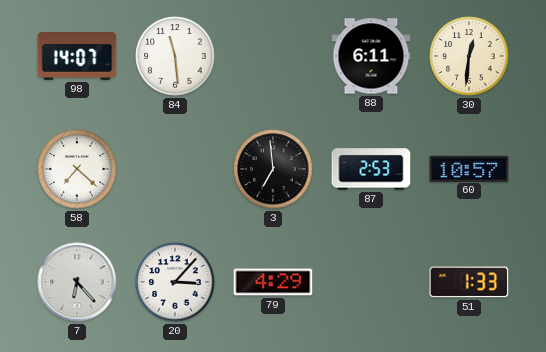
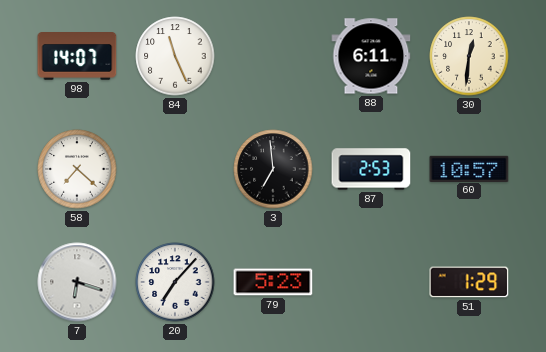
84: 11:29 -> 11:26
7: 6:23 -> 6:18
20: 3:07 -> 7:07
79: 4:29 -> 5:23
51: 1:33 -> 1:29
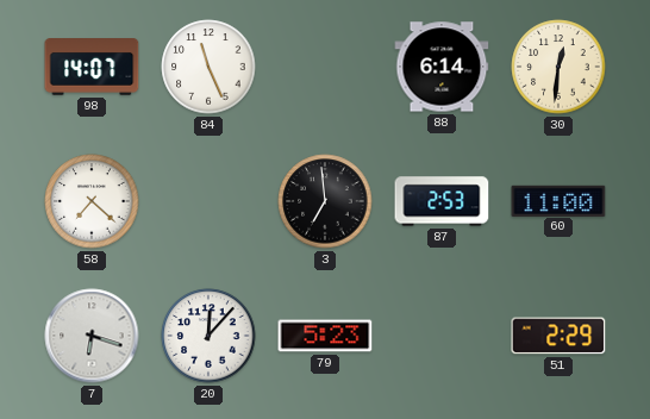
88: 6:11 -> 6:14
60: 10:57 -> 11:00
20: 7:07 -> 12:07
51: 1:29 -> 2:29
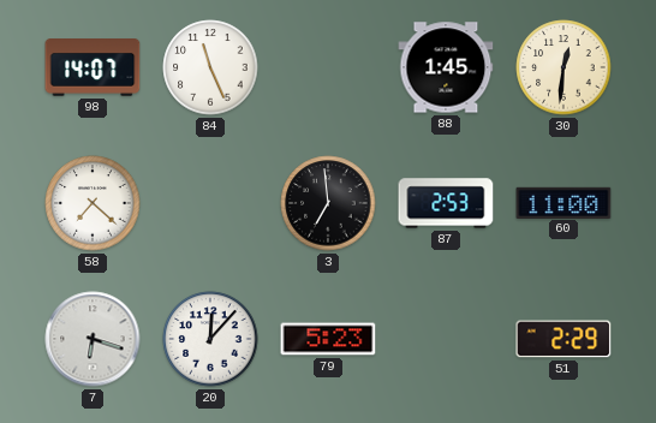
88: 6:14 -> 1:45
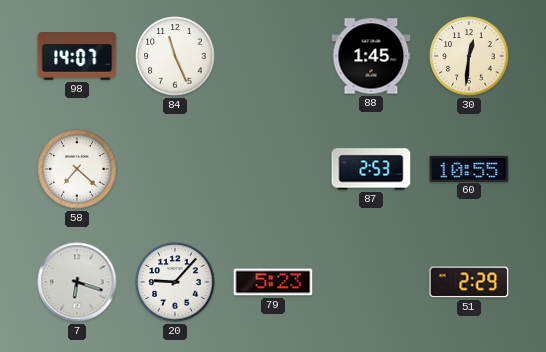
3: 6:59 -> none
60: 11:00 -> 10:55
20: 12:07 -> 9:07
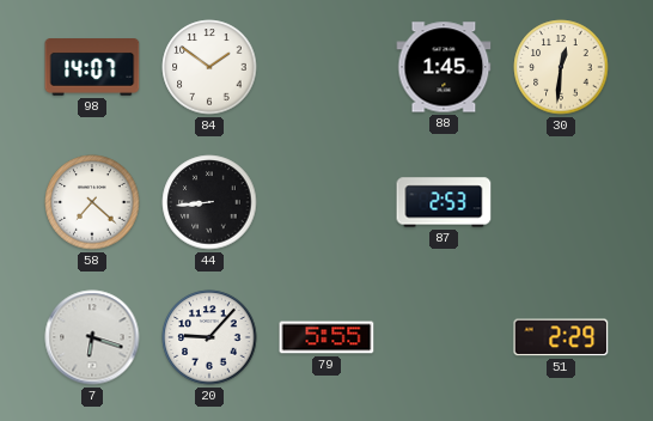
84: 11:26 -> 1:51
44: none -> 8:44
60: 10:55 -> none
79: 5:23 -> 5:55
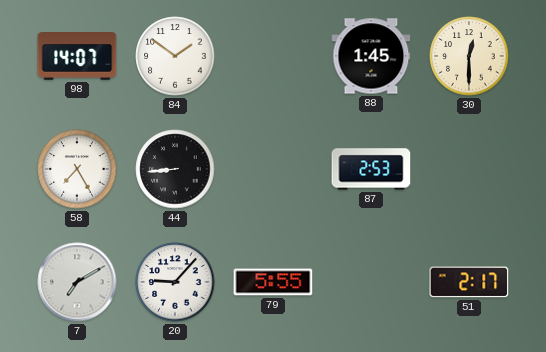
30: 12:31 -> 12:30
58: 7:22 -> 7:25
7: 6:18 -> 7:10
51: 2:29 -> 2:17
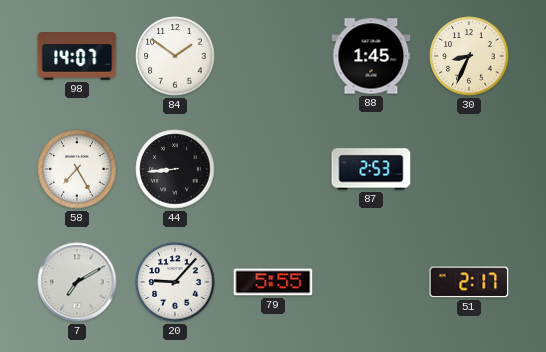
30: 12:30 -> 8:34
